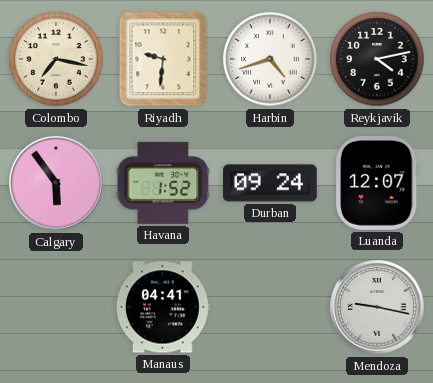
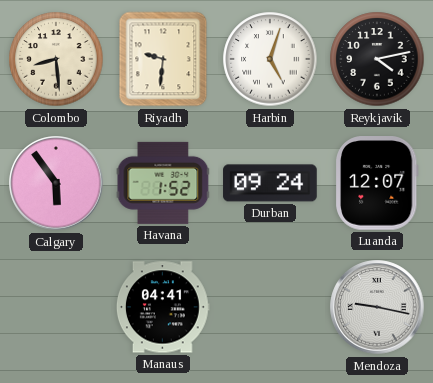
Colombo: 7:17 -> 8:29
Harbin: 4:42 -> 5:03
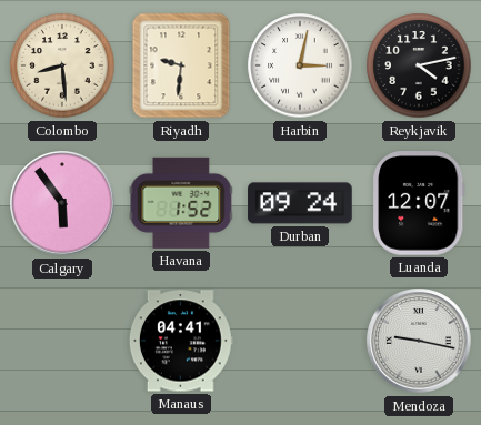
Harbin: 5:03 -> 3:02
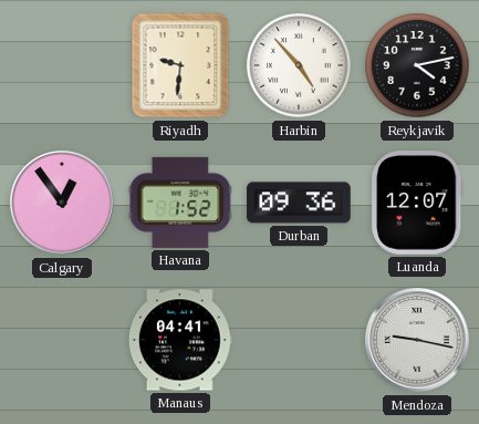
Colombo: 8:29 -> none
Harbin: 3:02 -> 4:53
Calgary: 5:54 -> 12:54
Durban: 09:24 -> 09:36
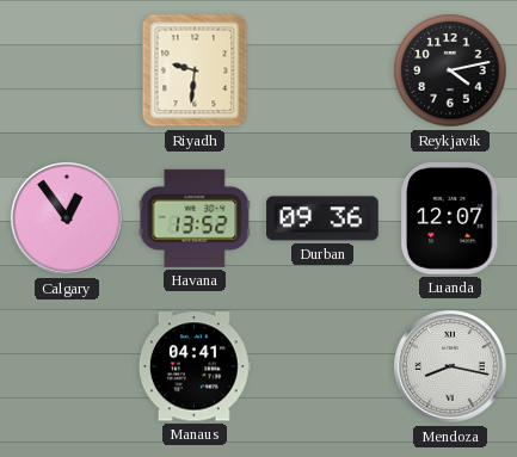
Harbin: 4:53 -> none
Havana: 1:52 -> 13:52
Mendoza: 9:17 -> 8:17
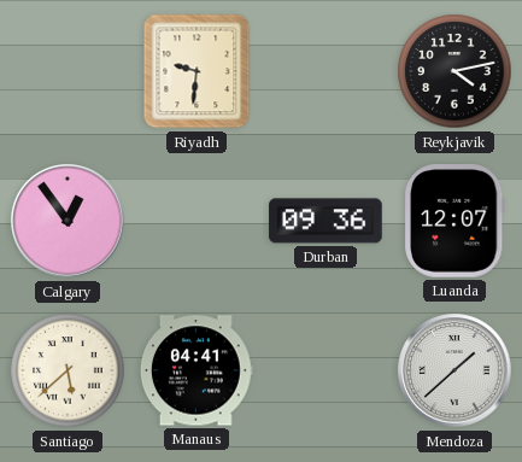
Havana: 13:52 -> none
Santiago: none -> 5:38
Mendoza: 8:17 -> 1:38
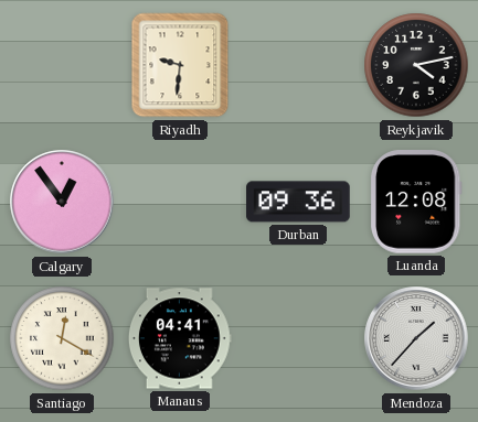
Luanda: 12:07 -> 12:08
Santiago: 5:38 -> 12:20
Mendoza: 1:38 -> 1:37
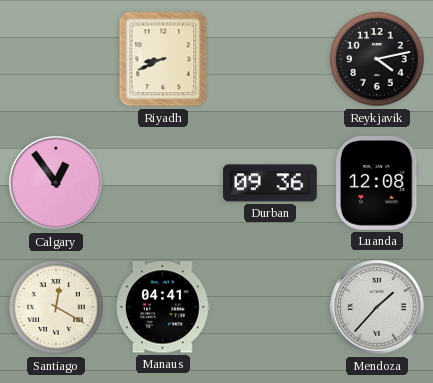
Riyadh: 9:31 -> 8:41
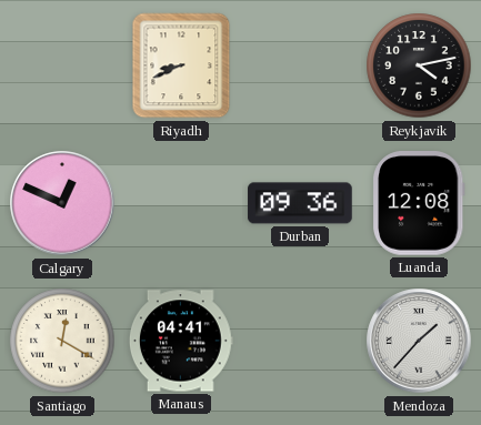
Calgary: 12:54 -> 12:49
